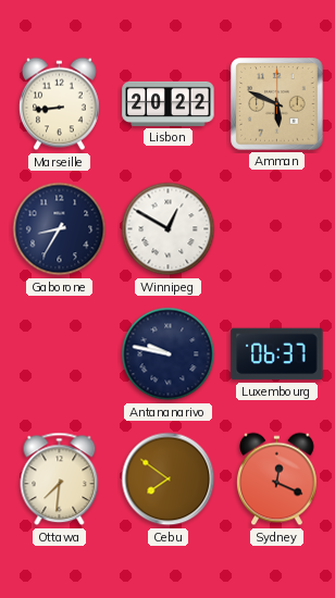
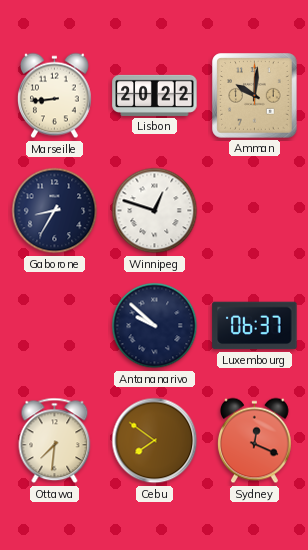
Amman: 5:49 -> 10:01
Winnipeg: 12:50 -> 12:48
Antananarivo: 9:47 -> 9:52
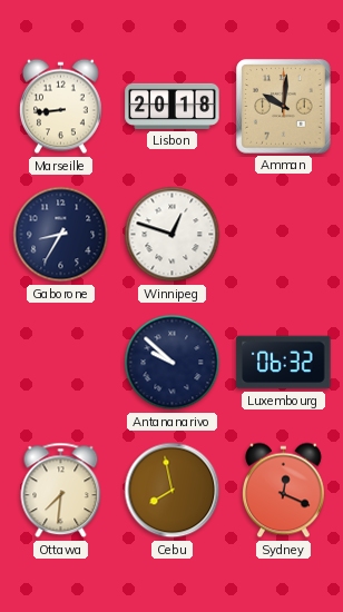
Lisbon: 20:22 -> 20:18
Luxembourg: 06:37 -> 06:32
Cebu: 7:51 -> 7:58
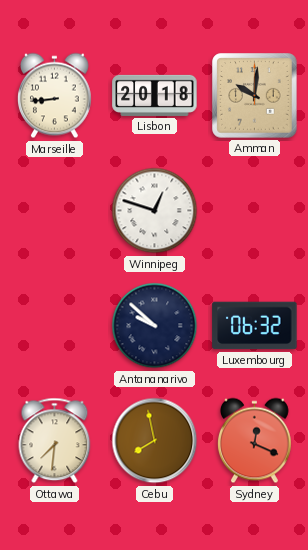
Gaborone: 8:35 -> none
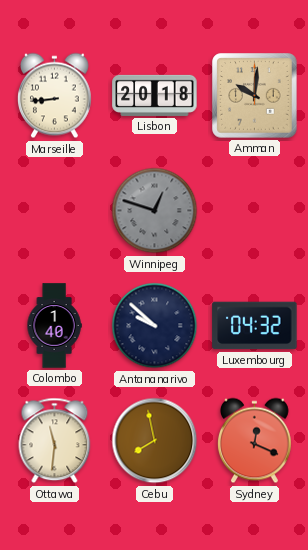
Winnipeg dial: white -> grey
Colombo: none -> 1:40
Luxembourg: 06:32 -> 04:32
Ottawa: 7:31 -> 11:31
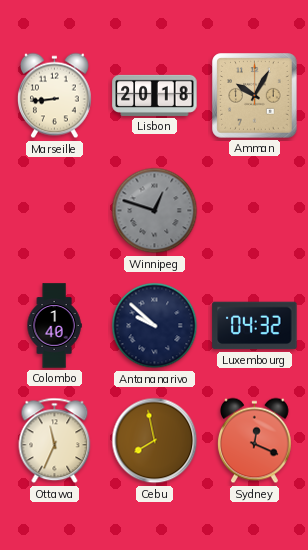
Amman: 10:01 -> 10:05
Ottawa: 11:31 -> 11:34
